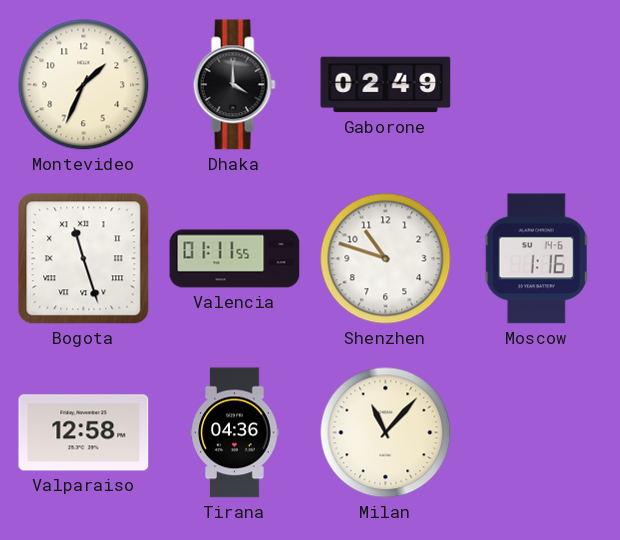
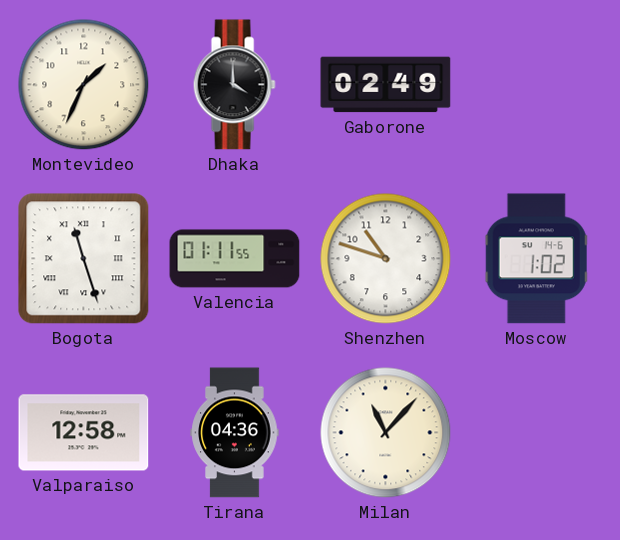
Moscow: 1:16 -> 1:02
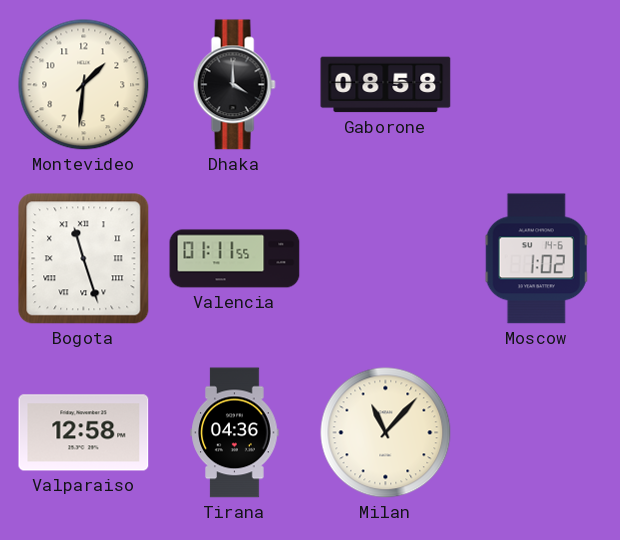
Montevideo: 1:34 -> 1:31
Gaborone: 02:49 -> 08:58
Shenzhen: 10:48 -> none
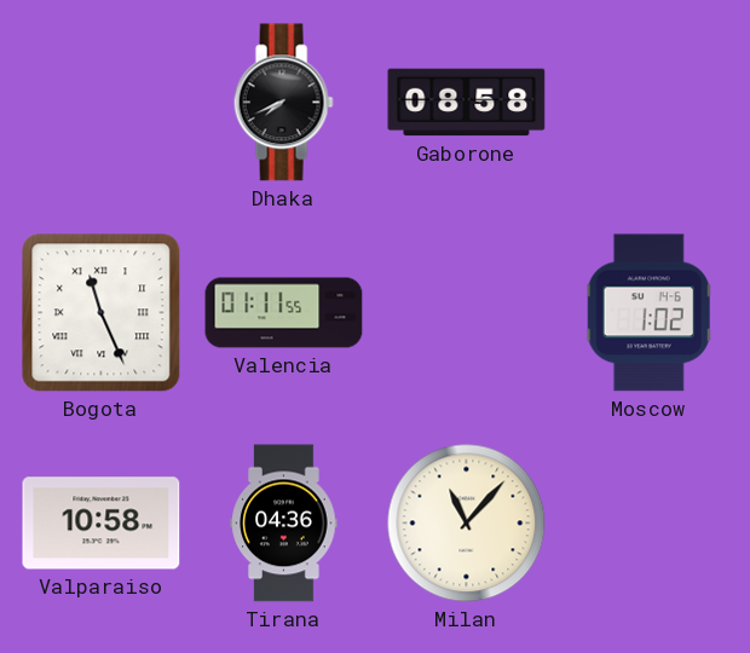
Montevideo: 1:31 -> none
Dhaka: 4:00 -> 7:41
Bogota: 11:27 -> 11:26
Valparaiso: 12:58 -> 10:58
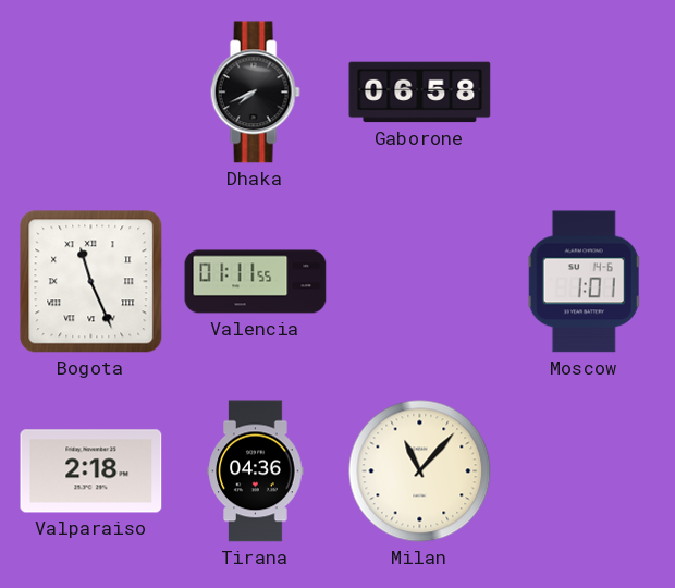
Gaborone: 08:58 -> 06:58
Moscow: 1:02 -> 1:01
Valparaiso: 10:58 -> 2:18
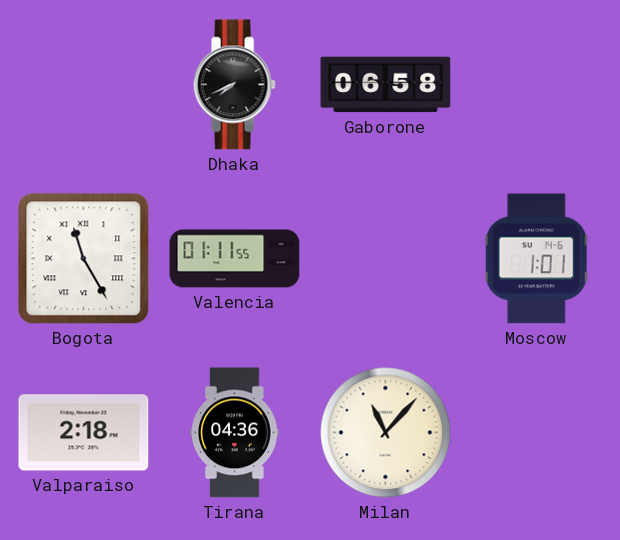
Bogota: 11:26 -> 11:25
